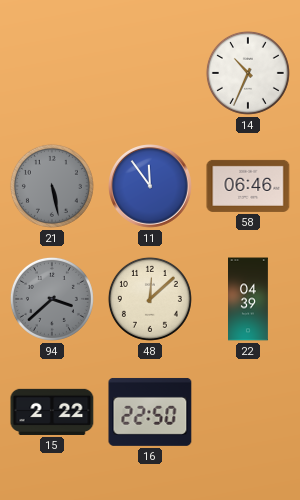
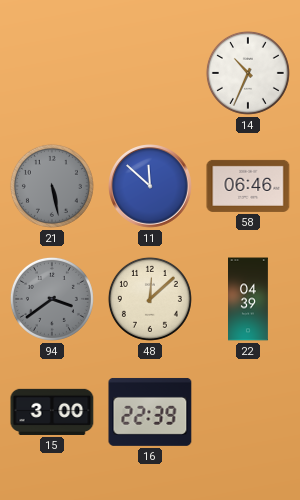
11: 11:54 -> 11:52
94: 3:38 -> 3:39
15: 2:22 -> 3:00
16: 22:50 -> 22:39
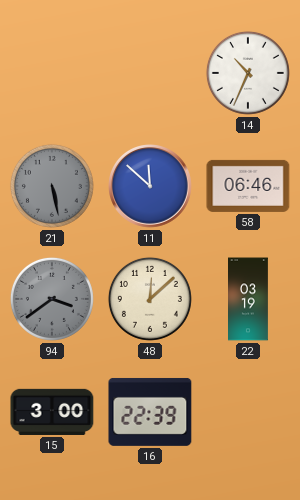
22: 04:39 -> 03:19
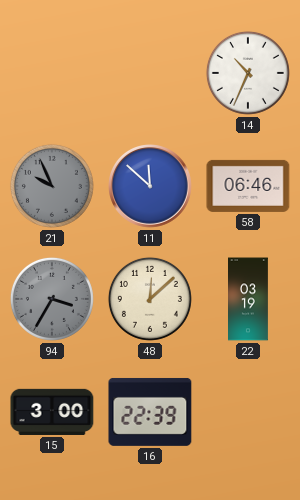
21: 5:28 -> 9:56
94: 3:39 -> 3:35
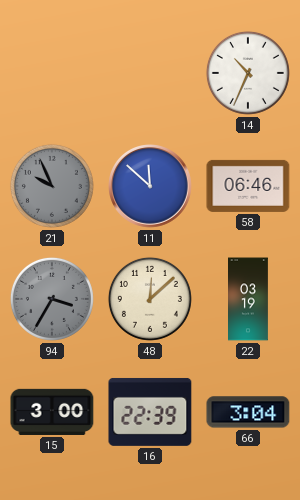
66: none -> 3:04
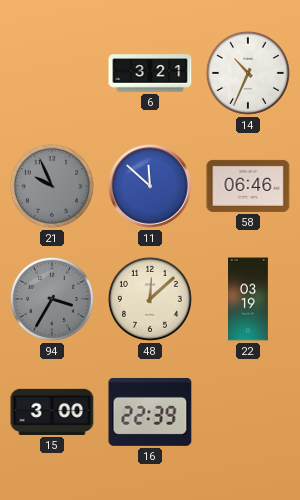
6: none -> 3:21
66: 3:04 -> none
